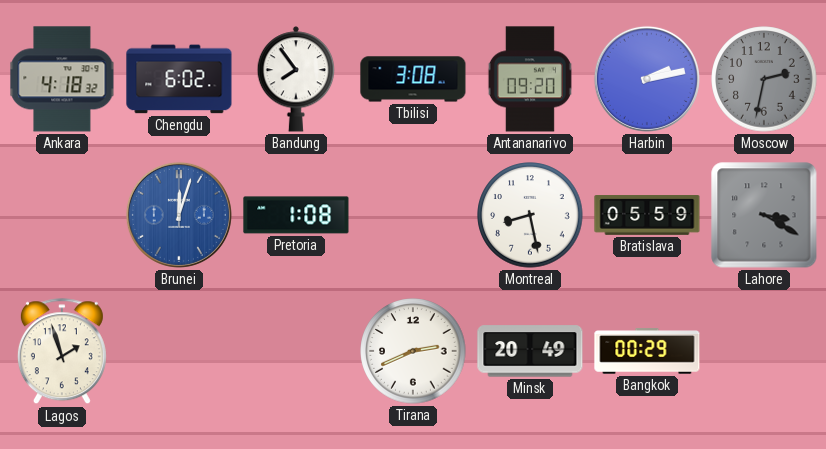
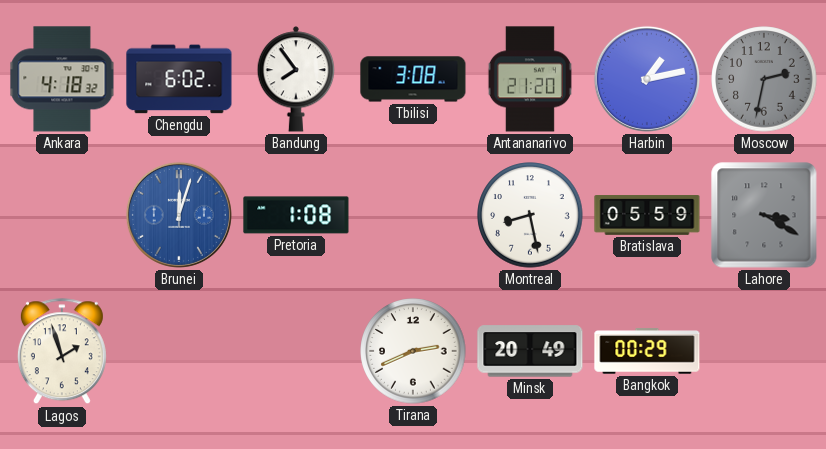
Antananarivo: 09:20 -> 21:20
Harbin: 2:13 -> 1:13
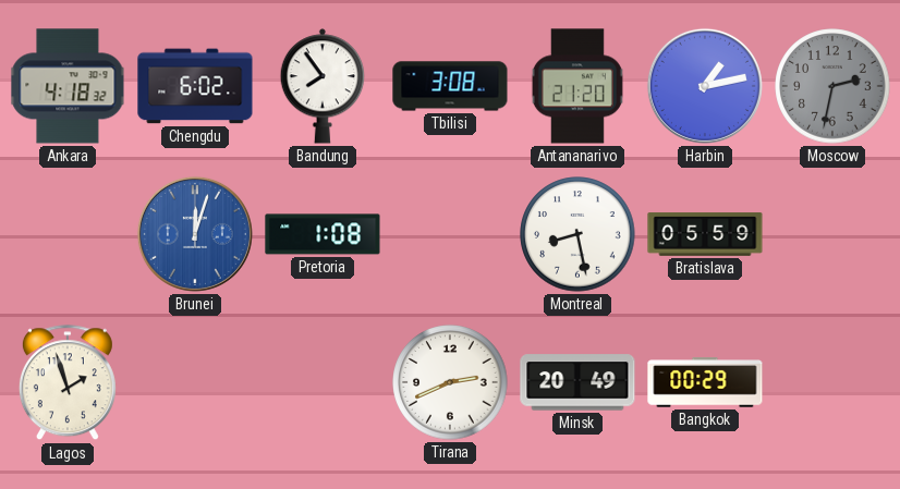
Lahore: 3:20 -> none
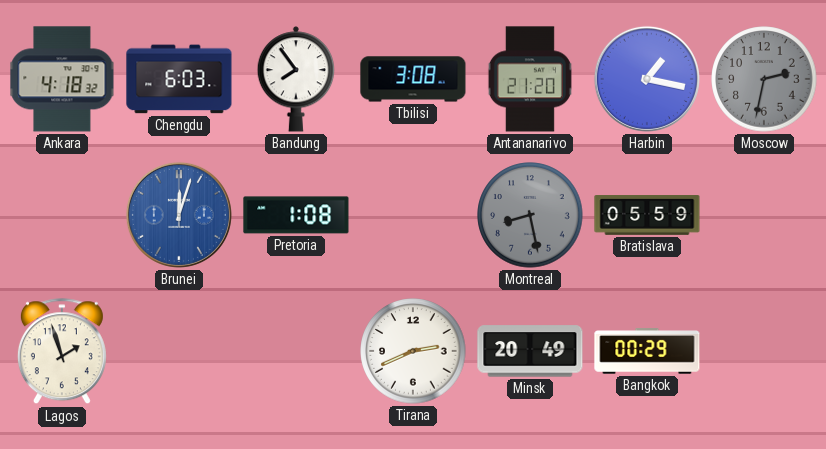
Chengdu: 6:02 -> 6:03
Harbin: 1:13 -> 1:17
Montreal dial: white -> grey
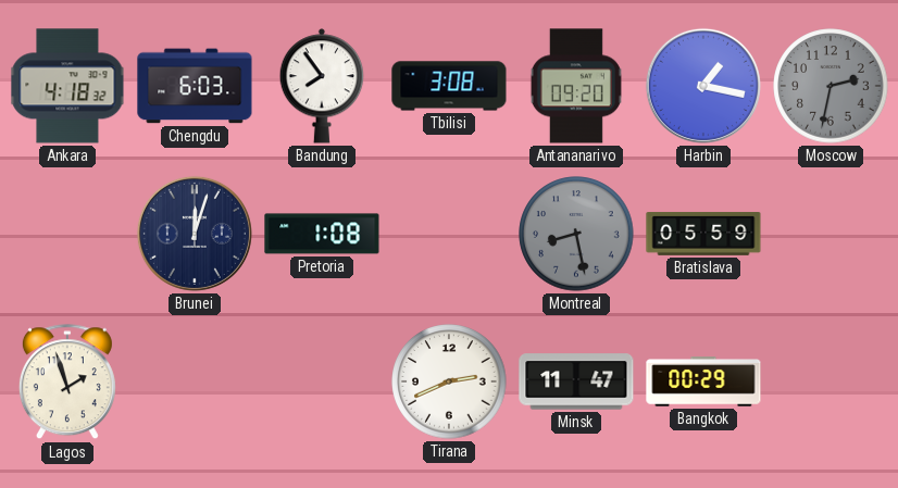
Antananarivo: 21:20 -> 09:20
Brunei dial: blue -> navy
Minsk: 20:49 -> 11:47
